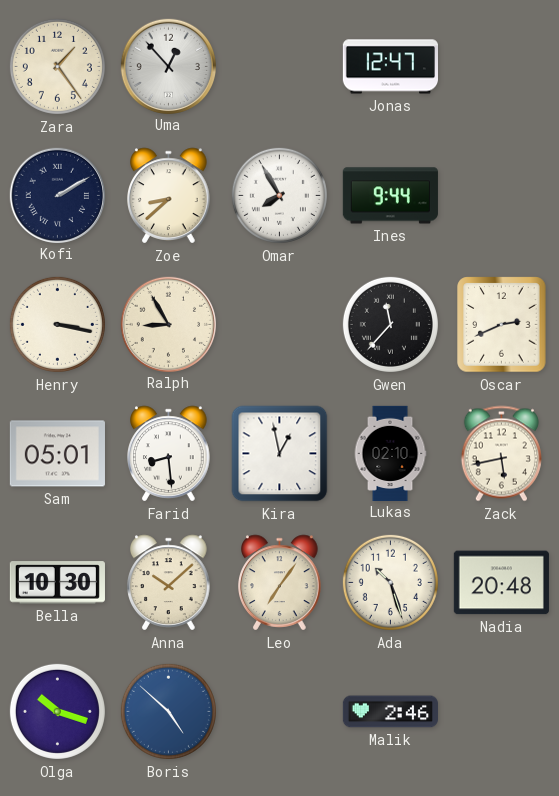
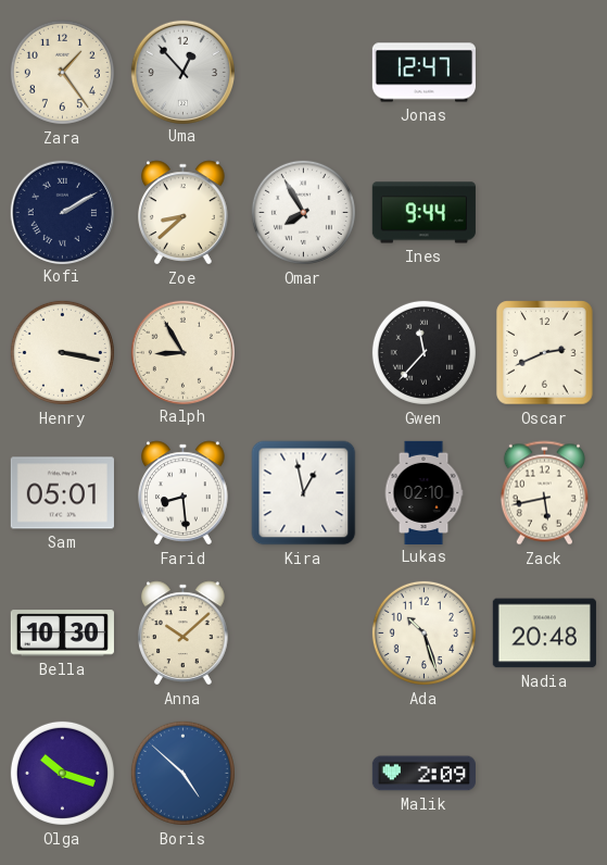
Leo: 7:06 -> none
Malik: 2:46 -> 2:09
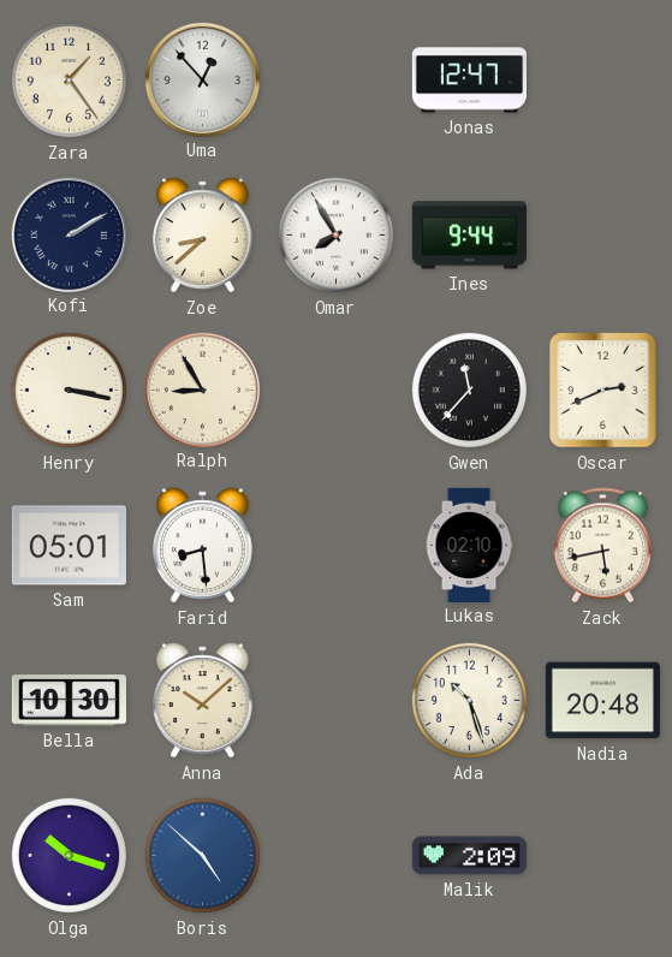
Kira: 12:58 -> none
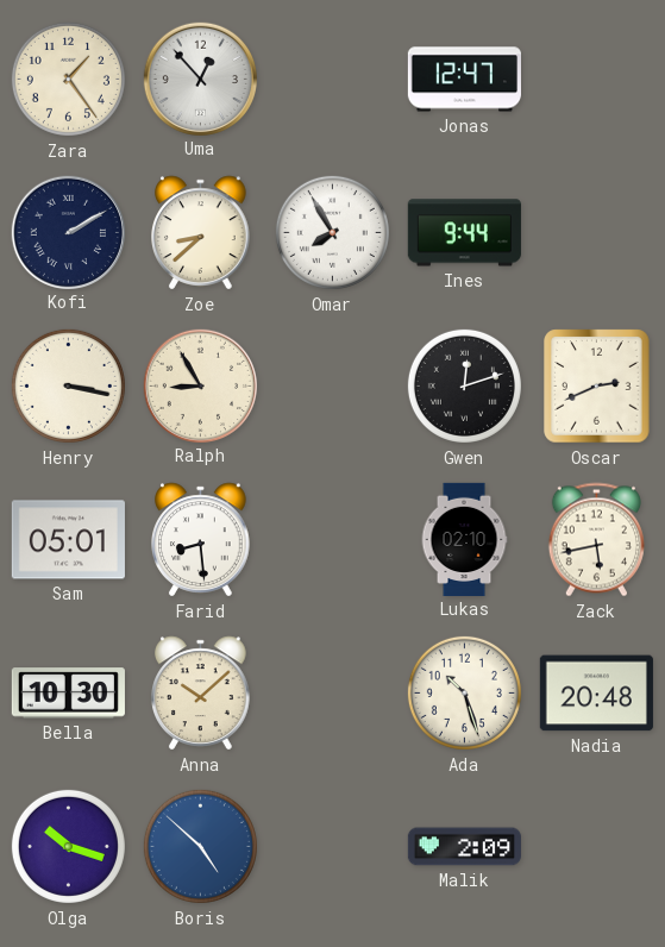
Gwen: 11:37 -> 12:12
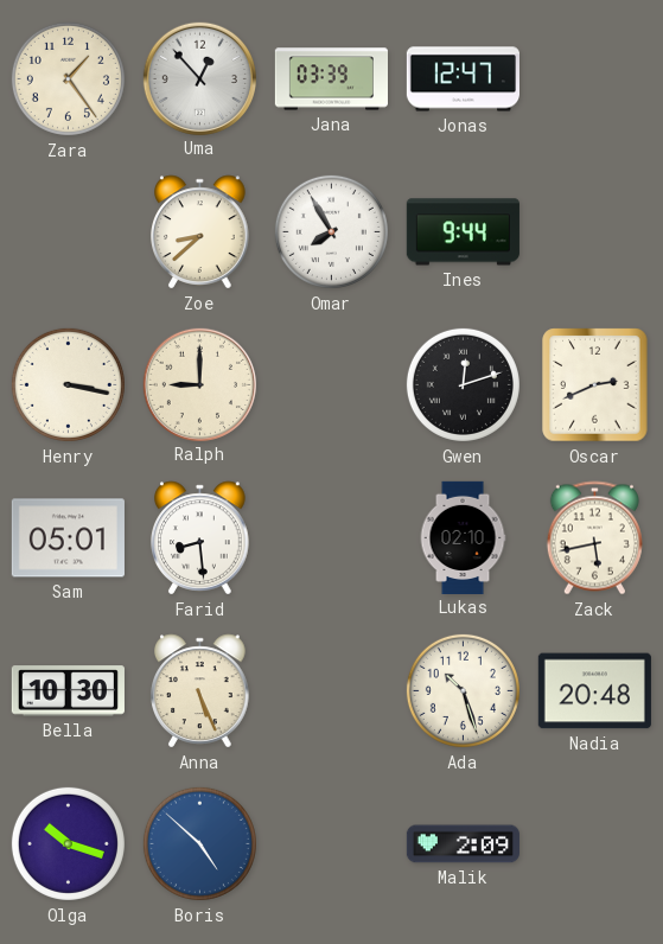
Jana: none -> 03:39
Kofi: 2:10 -> none
Ralph: 8:55 -> 9:00
Anna: 10:08 -> 5:26
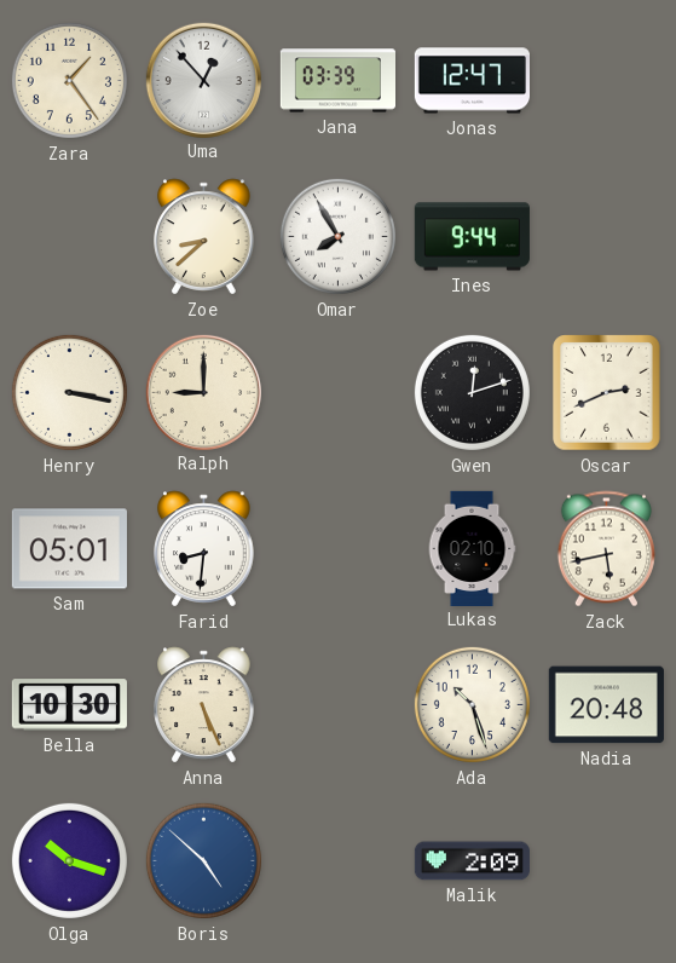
Farid: 8:29 -> 8:31
